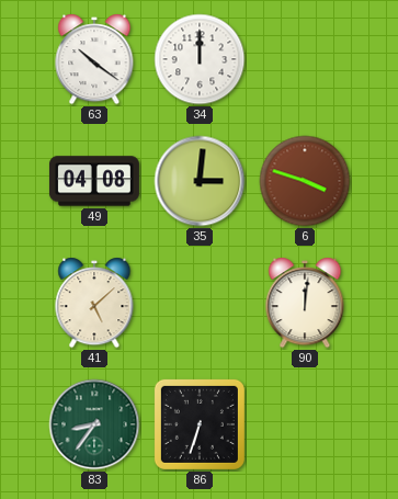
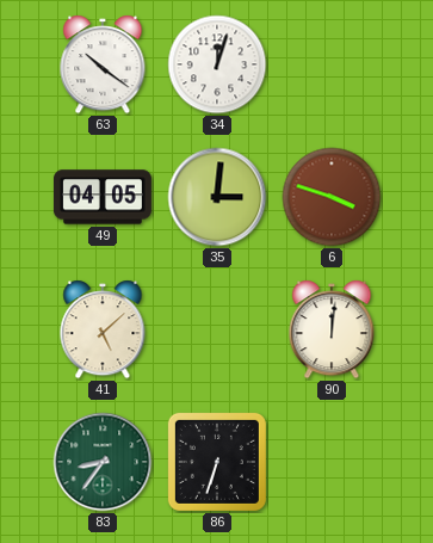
34: 12:00 -> 12:03
49: 04:08 -> 04:05
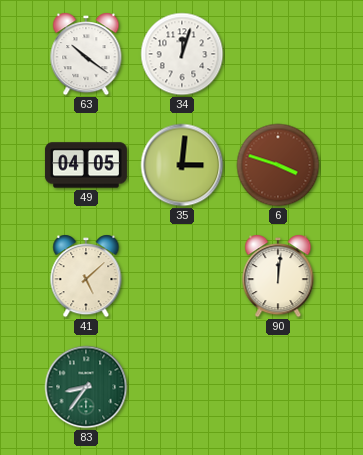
86: 6:33 -> none
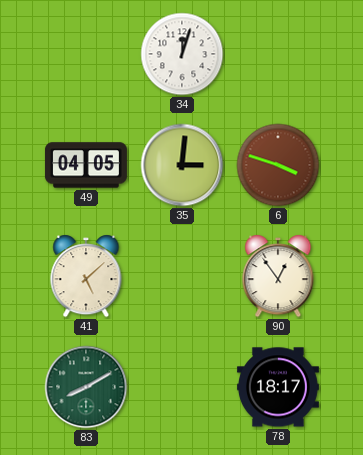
63: 10:21 -> none
90: 12:01 -> 12:54
83: 8:36 -> 8:10
78: none -> 18:17
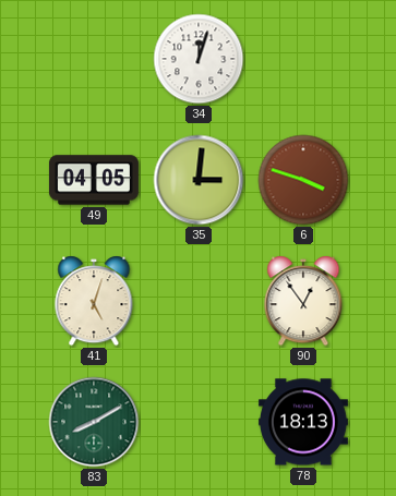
41: 5:08 -> 5:03
78: 18:17 -> 18:13
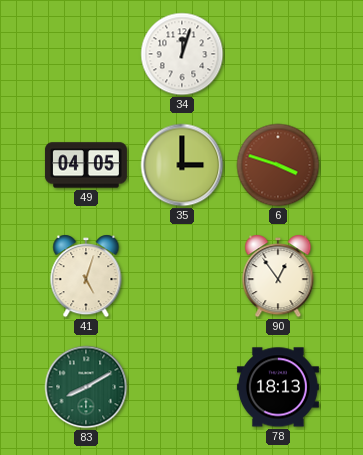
35: 3:01 -> 3:00
